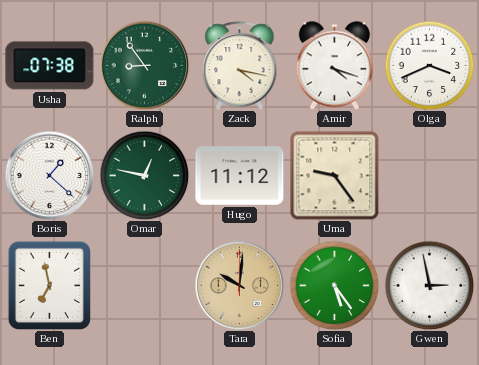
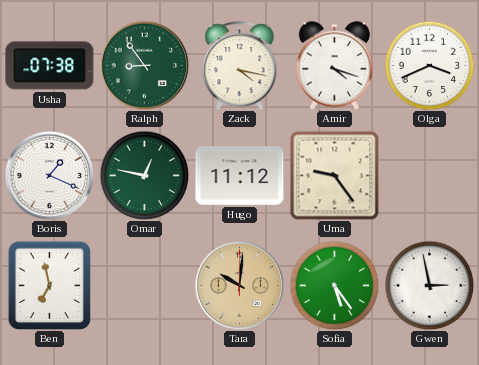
Boris: 1:22 -> 1:19
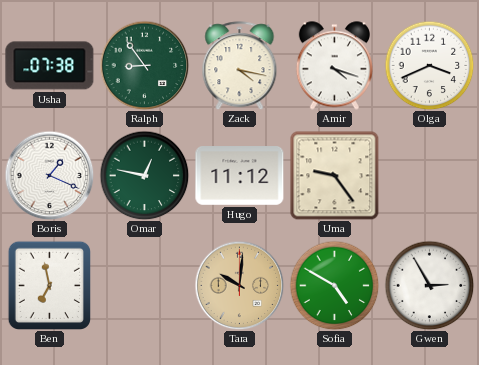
Sofia: 5:24 -> 4:50
Gwen: 2:58 -> 2:55
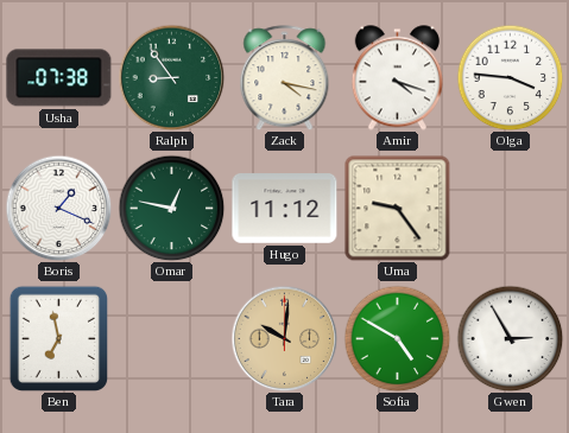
Olga: 3:41 -> 3:46
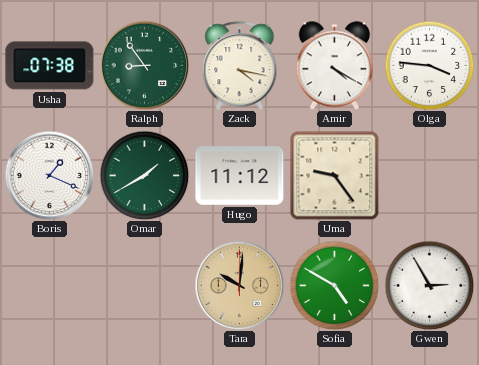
Amir: 4:18 -> 4:20
Omar: 12:47 -> 1:40
Ben: 6:58 -> none
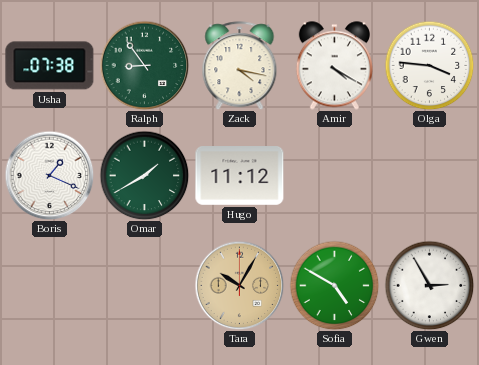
Uma: 9:24 -> none
Tara: 10:01 -> 10:05
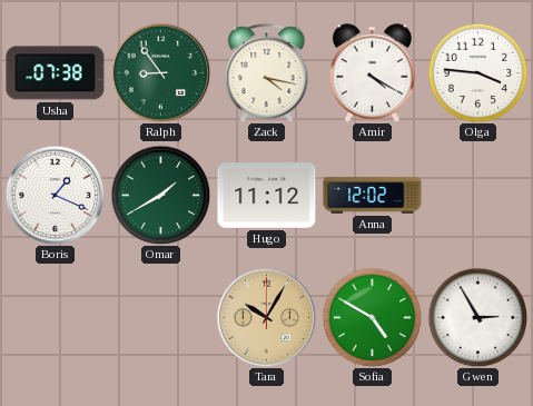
Anna: none -> 12:02
